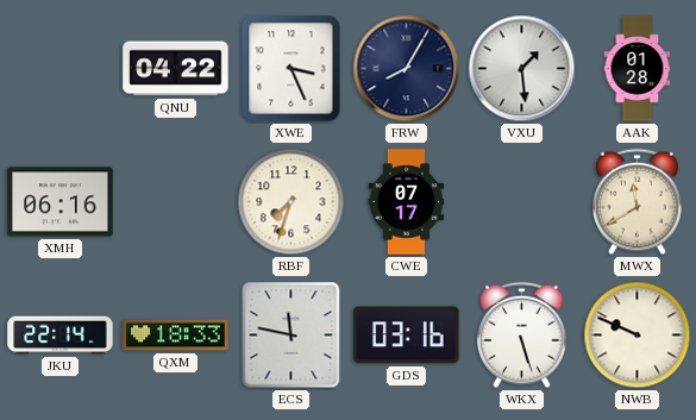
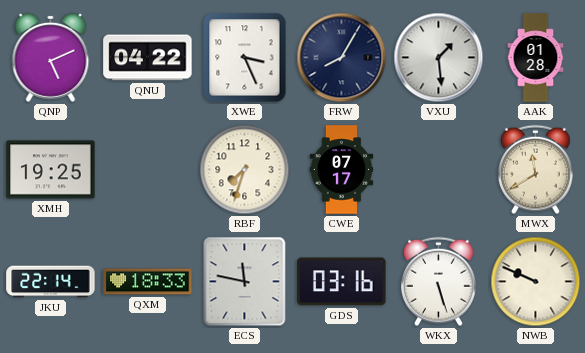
QNP: none -> 5:11
XMH: 06:16 -> 19:25
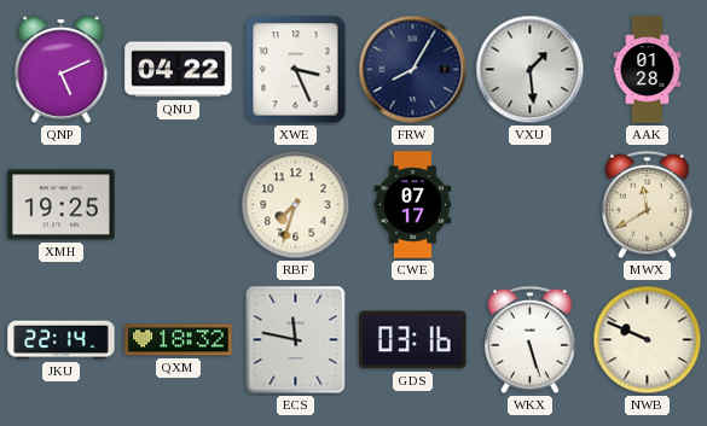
QXM: 18:33 -> 18:32
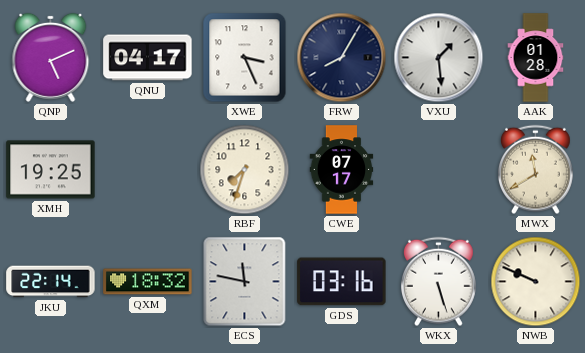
QNU: 04:22 -> 04:17
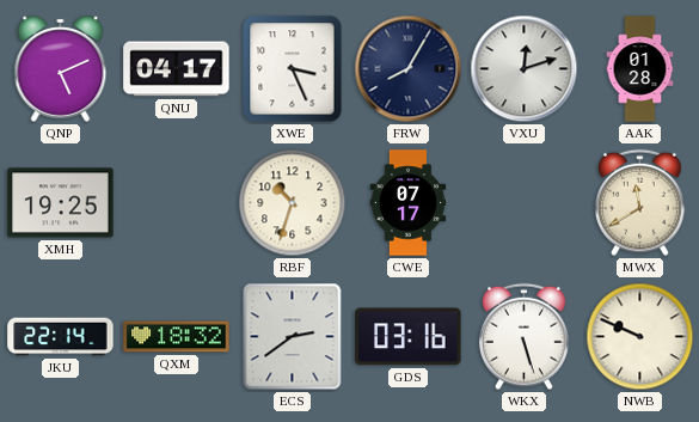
VXU: 1:29 -> 12:12
RBF: 7:33 -> 10:33
ECS: 11:47 -> 2:39
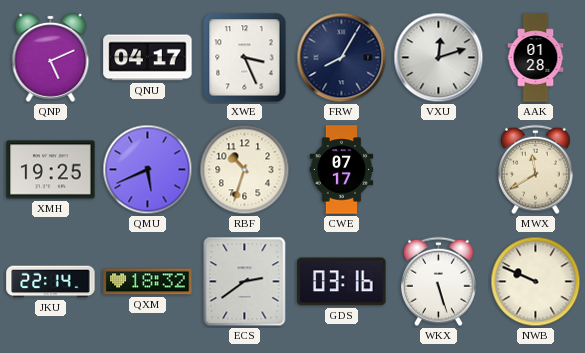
QMU: none -> 5:41
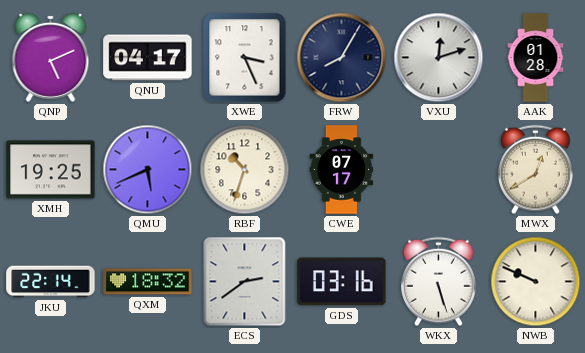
MWX: 11:40 -> 12:40
